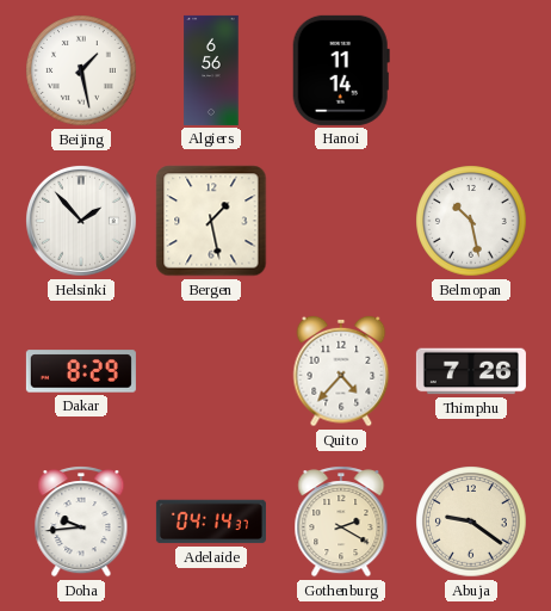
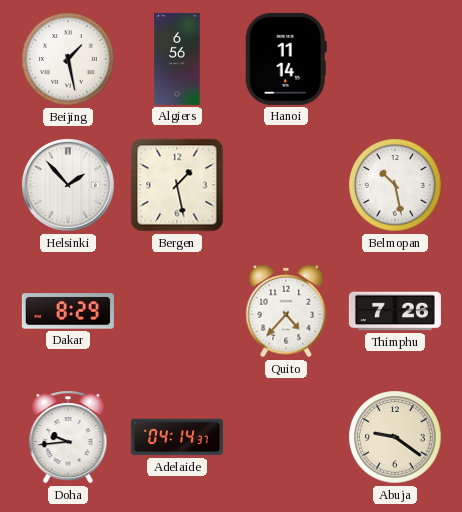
Gothenburg: 2:20 -> none
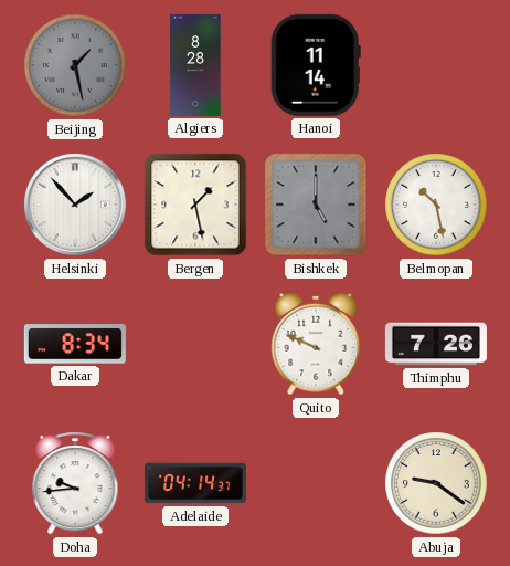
Beijing dial: white -> grey
Algiers: 6:56 -> 8:28
Bishkek: none -> 5:00
Dakar: 8:29 -> 8:34
Quito: 4:37 -> 9:49
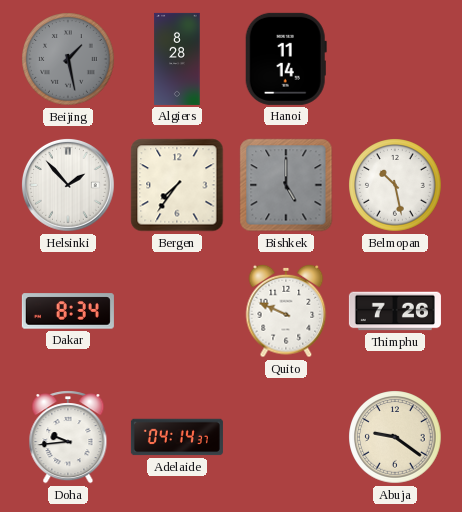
Bergen: 1:28 -> 7:36
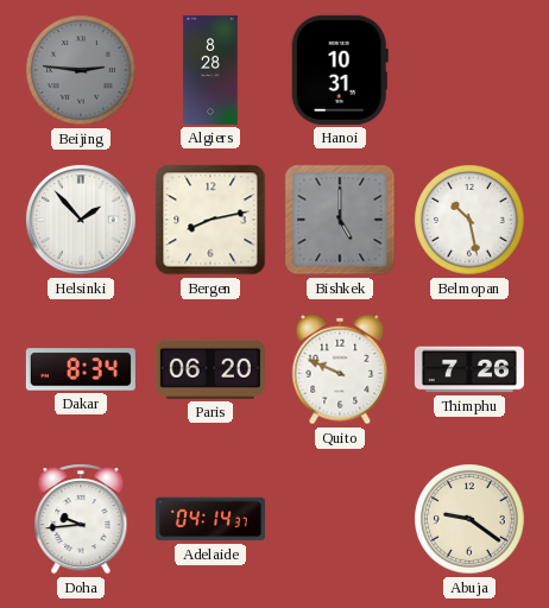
Beijing: 1:28 -> 2:46
Hanoi: 11:14 -> 10:31
Bergen: 7:36 -> 8:13
Paris: none -> 06:20
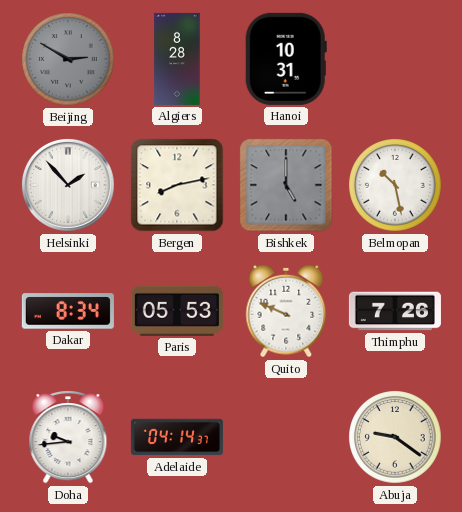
Beijing: 2:46 -> 2:50
Paris: 06:20 -> 05:53
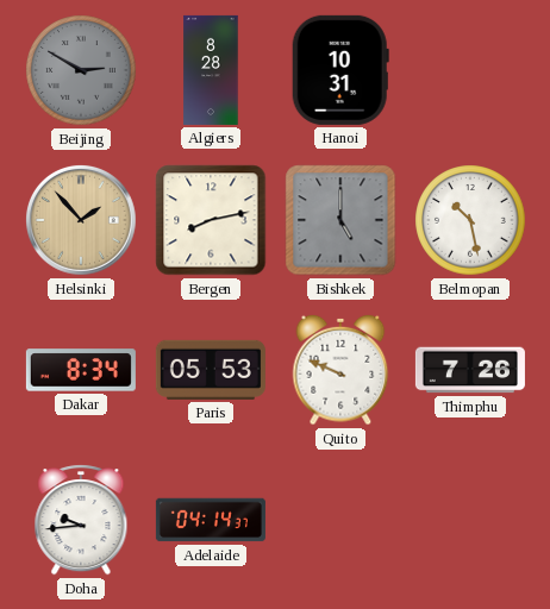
Helsinki dial: white -> champagne
Abuja: 9:21 -> none
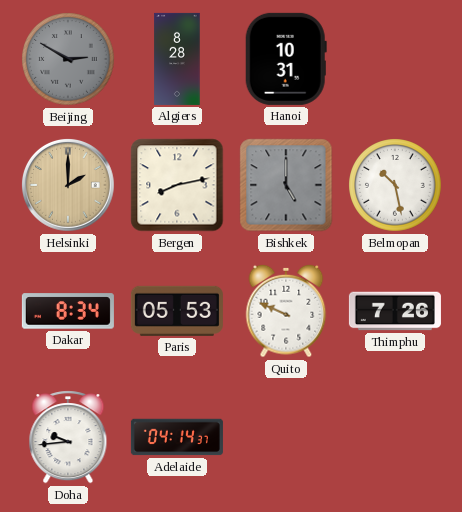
Helsinki: 1:53 -> 2:00
